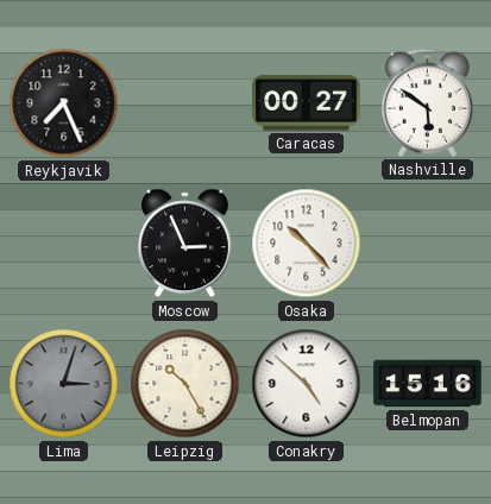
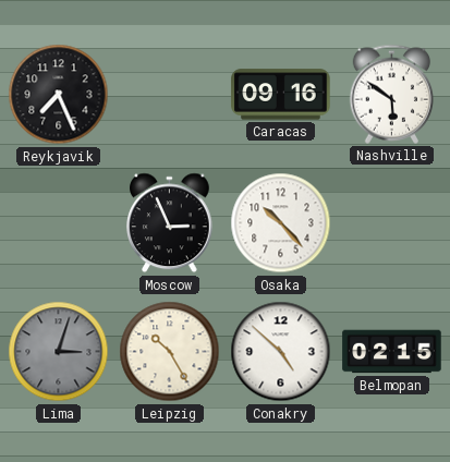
Caracas: 00:27 -> 09:16
Belmopan: 15:16 -> 02:15
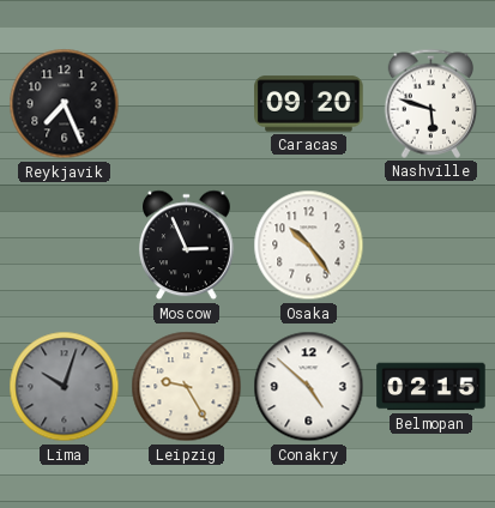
Caracas: 09:16 -> 09:20
Nashville: 5:51 -> 5:48
Osaka: 10:23 -> 10:24
Lima: 3:03 -> 10:03
Leipzig: 10:25 -> 9:25
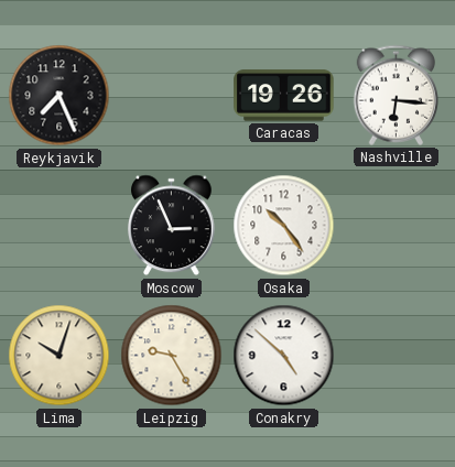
Caracas: 09:20 -> 19:26
Nashville: 5:48 -> 6:16
Lima dial: grey -> cream
Belmopan: 02:15 -> none
